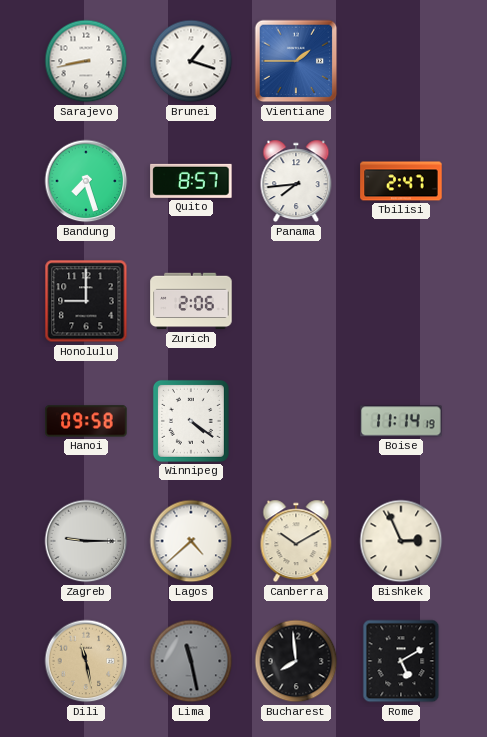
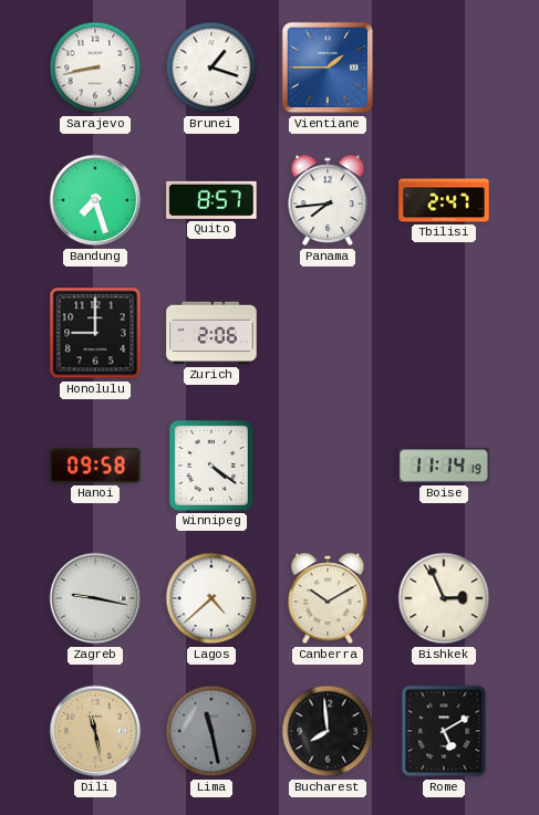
Zagreb: 9:15 -> 9:17
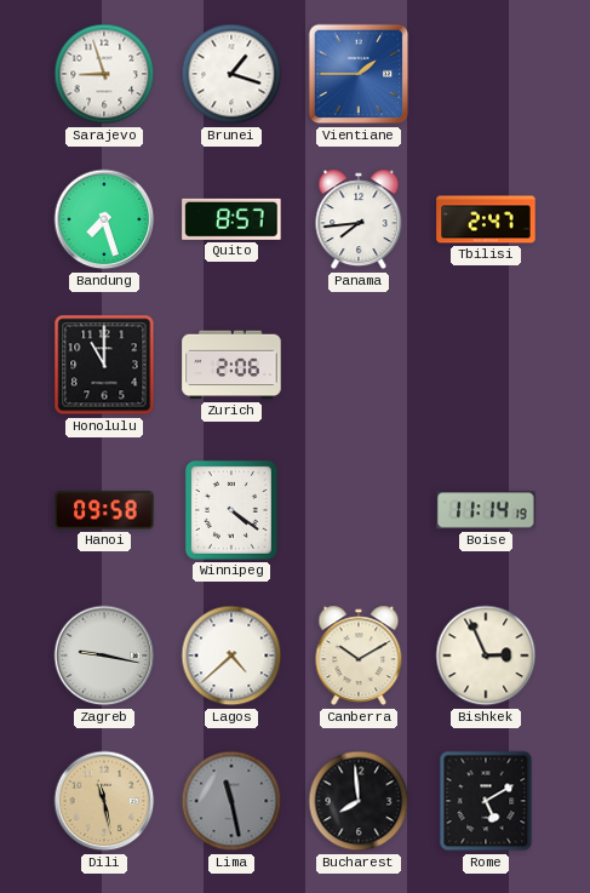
Sarajevo: 8:43 -> 8:57
Honolulu: 9:00 -> 11:00
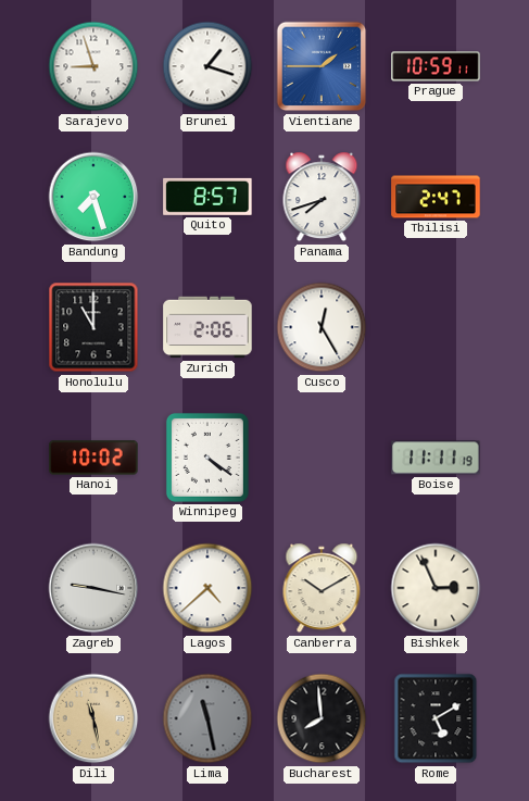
Prague: none -> 10:59
Panama: 7:44 -> 7:42
Cusco: none -> 12:25
Hanoi: 09:58 -> 10:02
Boise: 11:14 -> 11:11
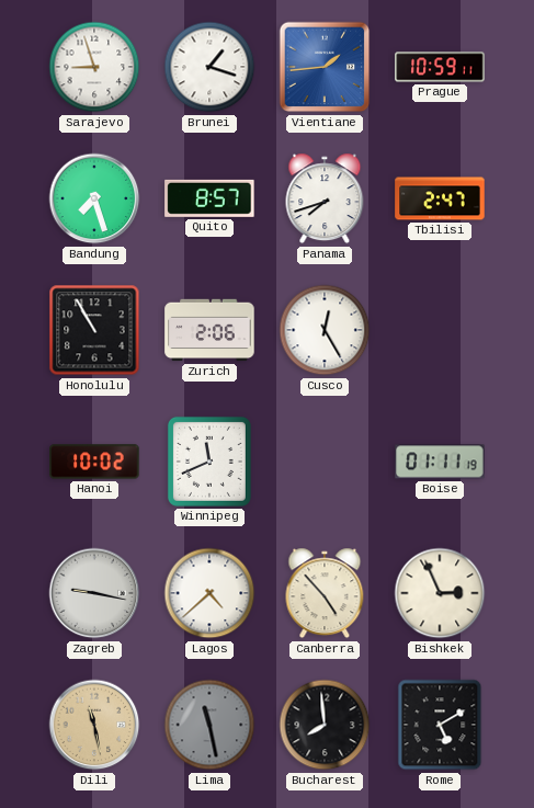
Vientiane: 1:45 -> 1:44
Honolulu: 11:00 -> 10:55
Winnipeg: 4:21 -> 11:41
Boise: 11:11 -> 01:11
Canberra: 10:10 -> 4:53
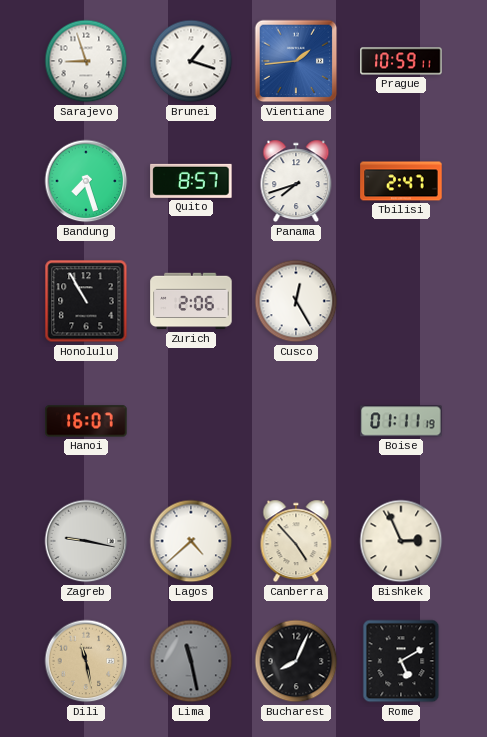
Hanoi: 10:02 -> 16:07
Winnipeg: 11:41 -> none
Bucharest: 7:59 -> 8:04
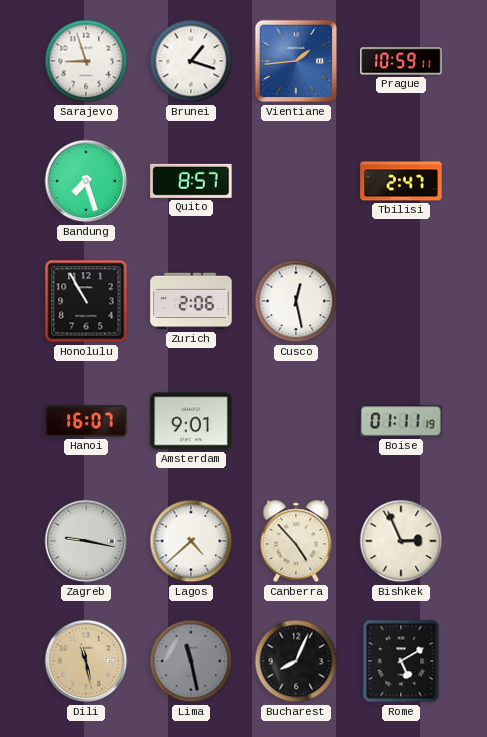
Panama: 7:42 -> none
Cusco: 12:25 -> 12:28
Amsterdam: none -> 9:01
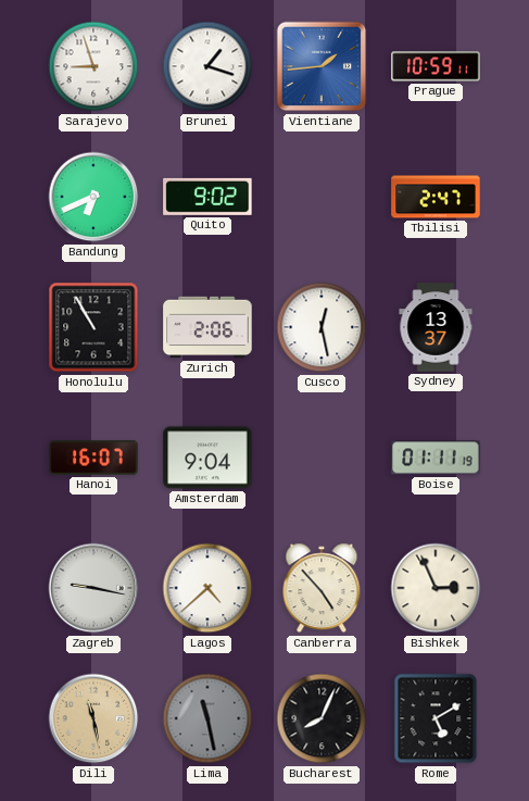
Bandung: 7:27 -> 6:41
Quito: 8:57 -> 9:02
Sydney: none -> 13:37
Amsterdam: 9:01 -> 9:04
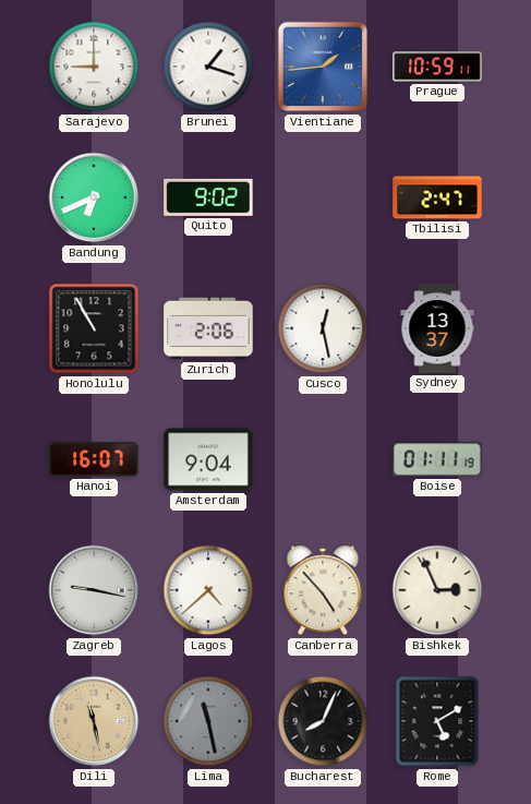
Sarajevo: 8:57 -> 9:00
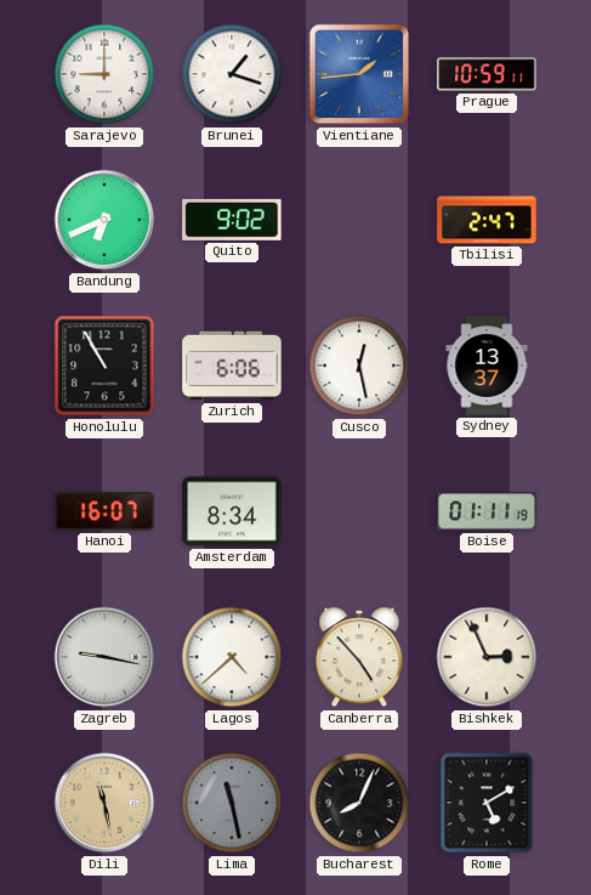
Zurich: 2:06 -> 6:06
Amsterdam: 9:04 -> 8:34
